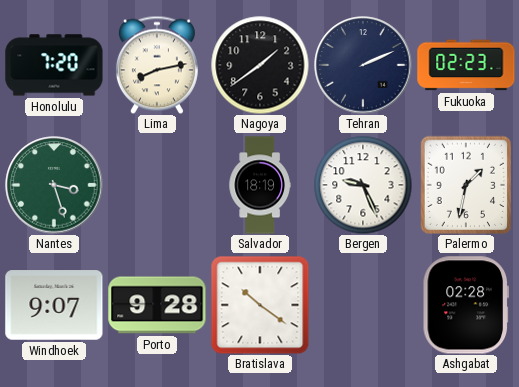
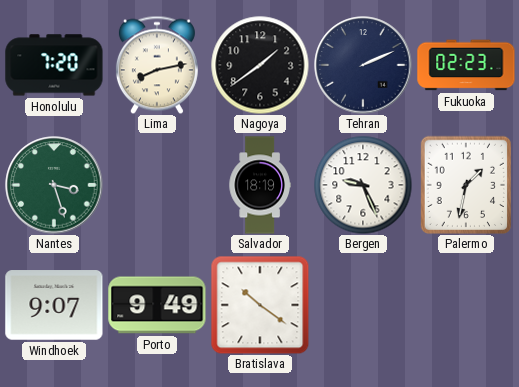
Porto: 9:28 -> 9:49
Ashgabat: 02:28 -> none
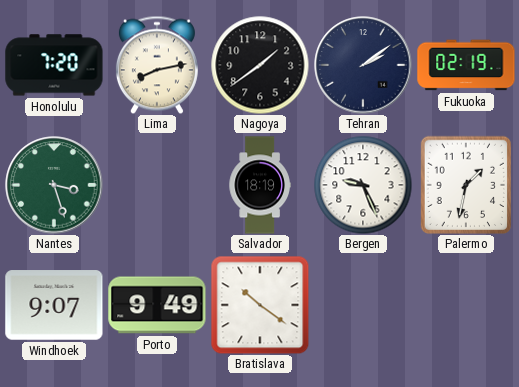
Tehran: 2:11 -> 2:09
Fukuoka: 02:23 -> 02:19
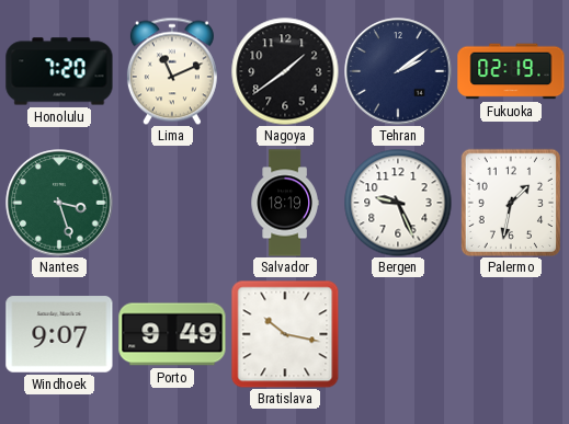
Lima: 8:13 -> 11:11
Bratislava: 10:21 -> 10:17
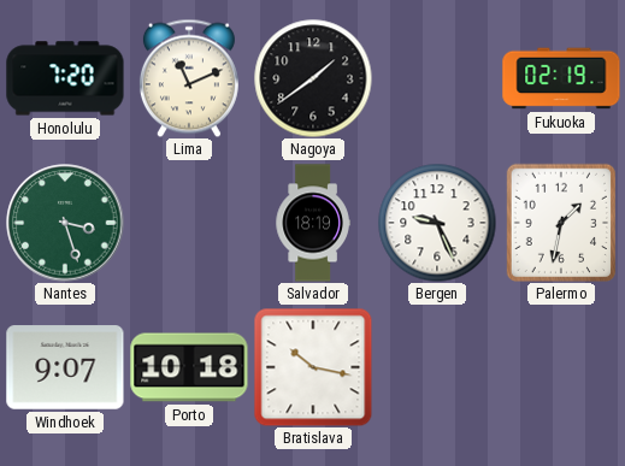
Tehran: 2:09 -> none
Porto: 9:49 -> 10:18
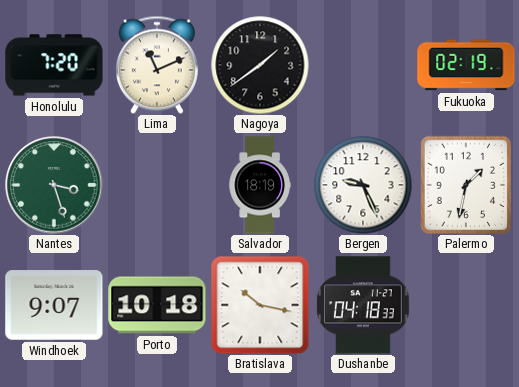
Dushanbe: none -> 04:18
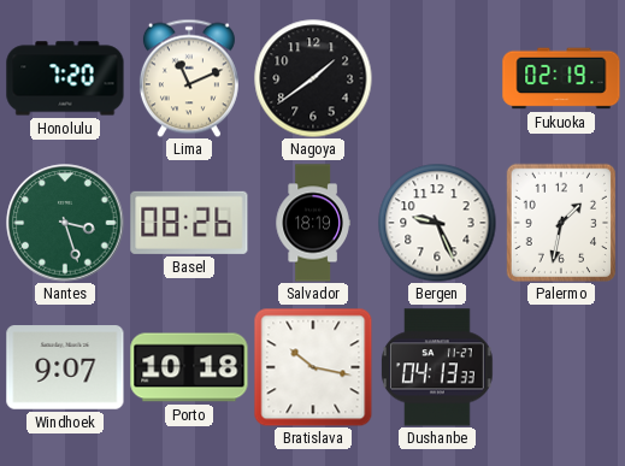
Basel: none -> 08:26
Dushanbe: 04:18 -> 04:13
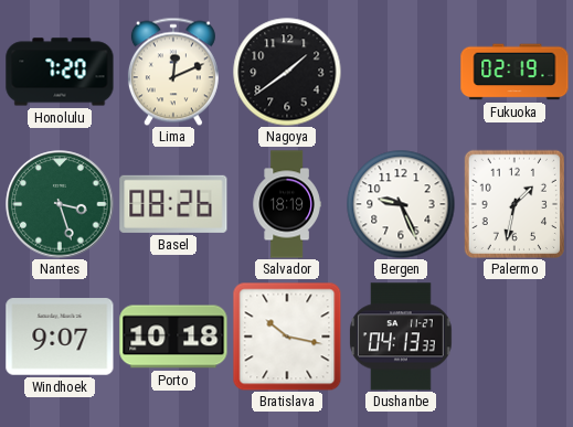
Lima: 11:11 -> 12:11
